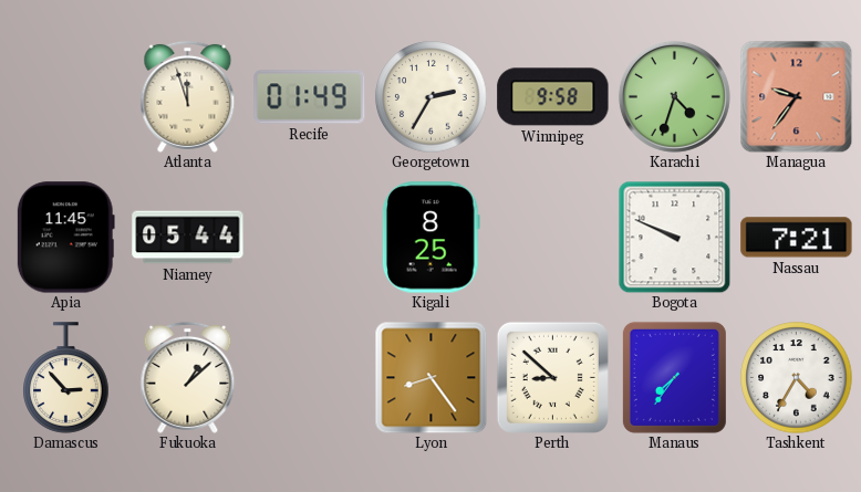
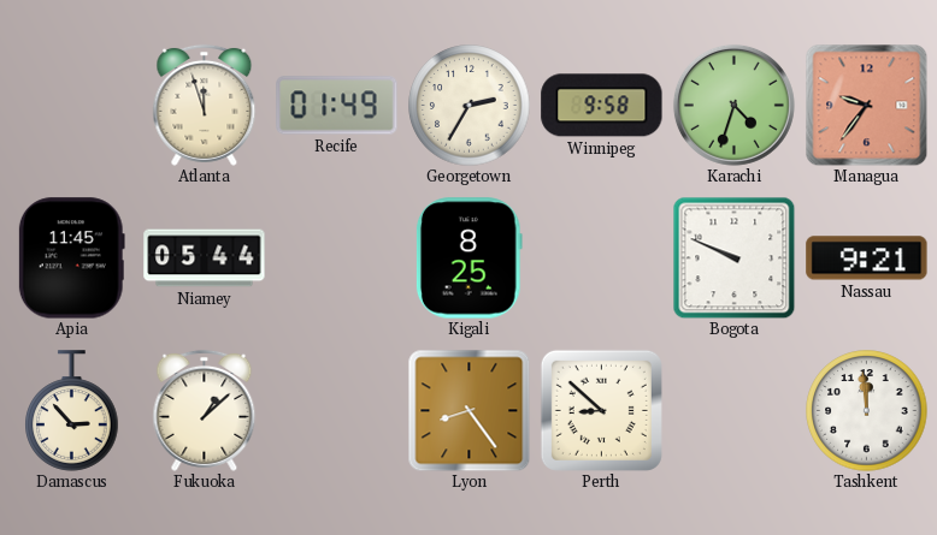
Nassau: 7:21 -> 9:21
Manaus: 7:36 -> none
Tashkent: 4:35 -> 11:59
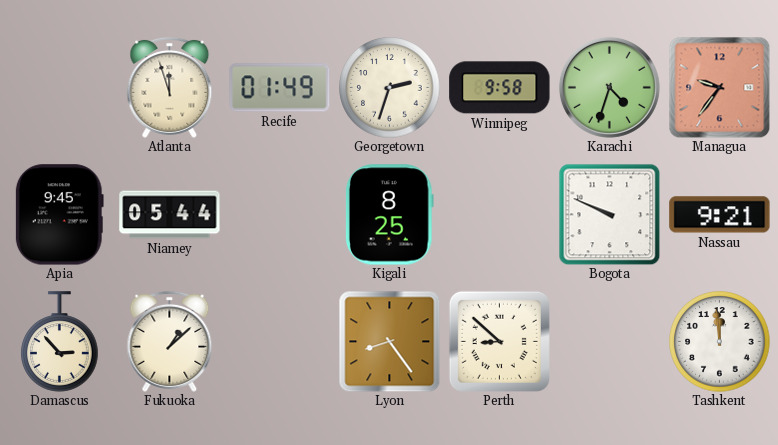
Georgetown: 2:35 -> 2:33
Apia: 11:45 -> 9:45
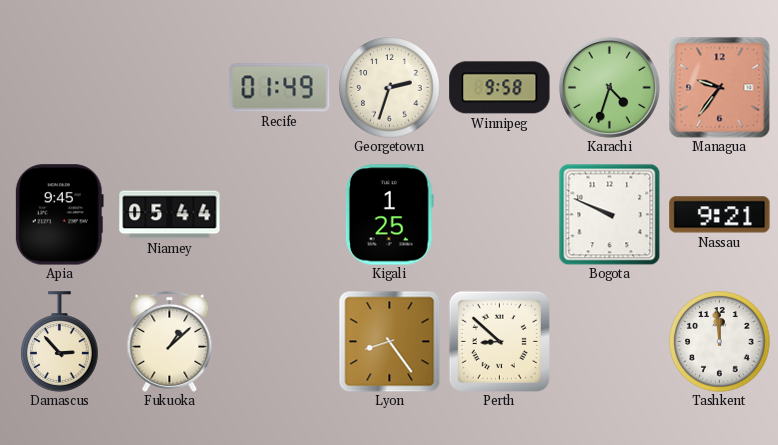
Atlanta: 11:57 -> none
Kigali: 8:25 -> 1:25
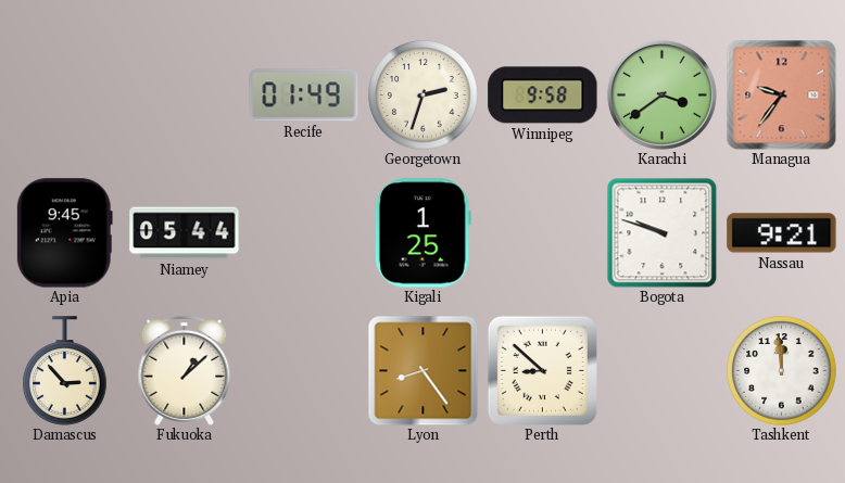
Karachi: 4:33 -> 3:39
Bogota: 9:49 -> 9:48
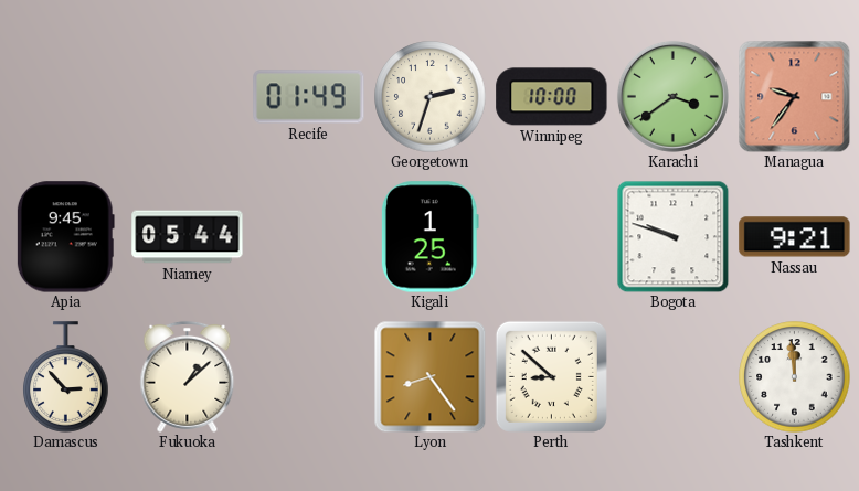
Winnipeg: 9:58 -> 10:00
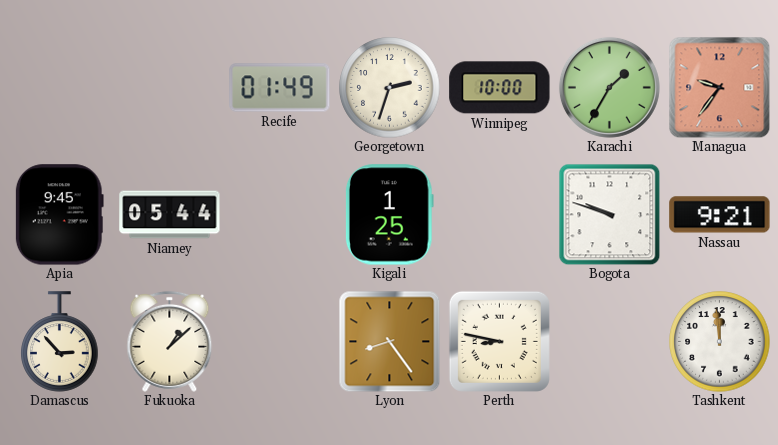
Karachi: 3:39 -> 1:35
Perth: 8:52 -> 8:47
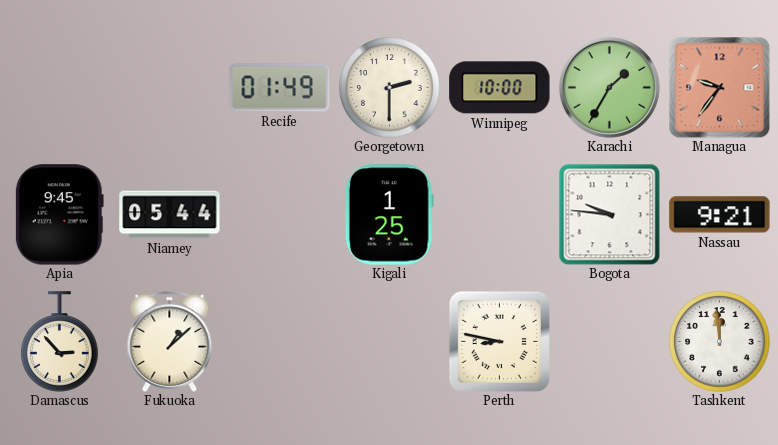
Georgetown: 2:33 -> 2:30
Bogota: 9:48 -> 9:46
Lyon: 8:24 -> none
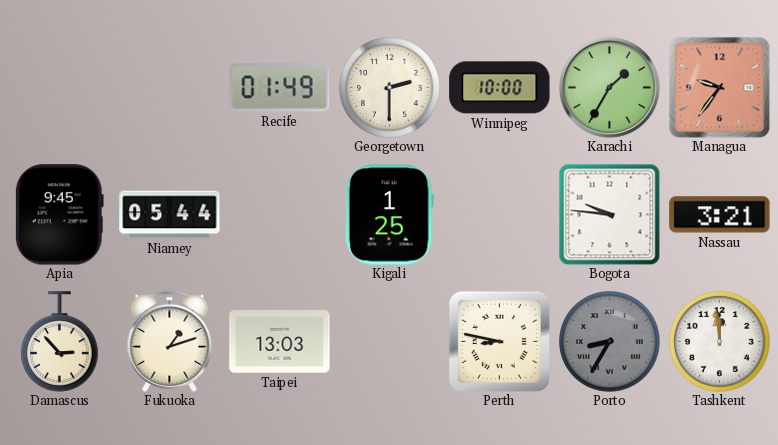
Nassau: 9:21 -> 3:21
Fukuoka: 1:08 -> 1:12
Taipei: none -> 13:03
Porto: none -> 8:35
